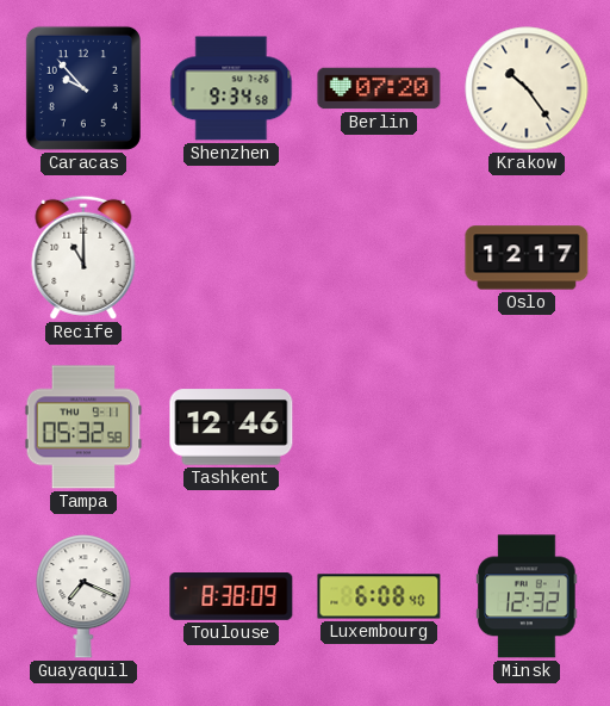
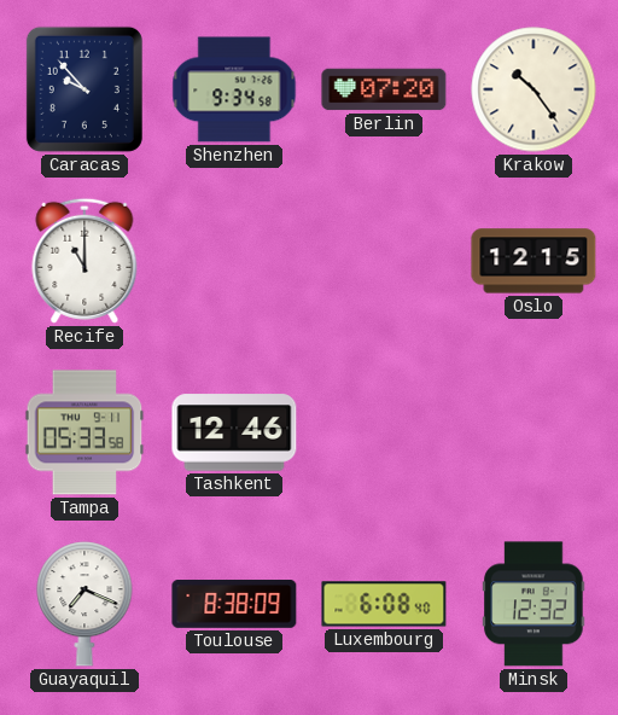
Oslo: 12:17 -> 12:15
Tampa: 05:32 -> 05:33
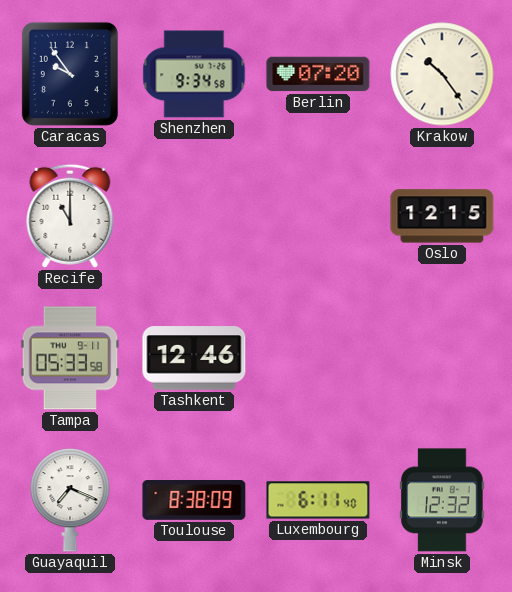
Caracas: 9:53 -> 9:54
Luxembourg: 6:08 -> 6:11
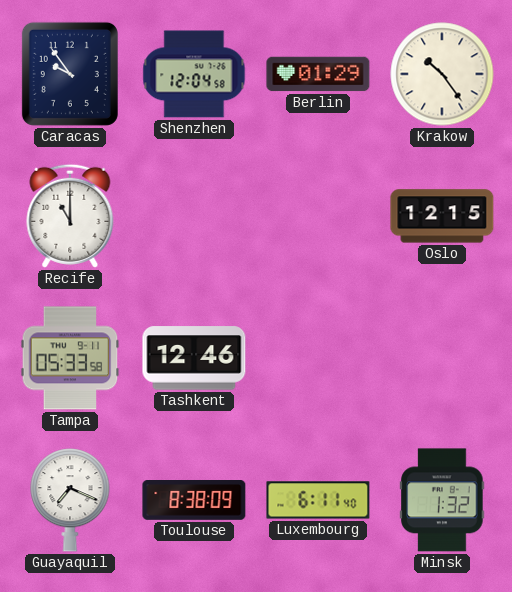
Shenzhen: 9:34 -> 12:04
Berlin: 07:20 -> 01:29
Minsk: 12:32 -> 1:32
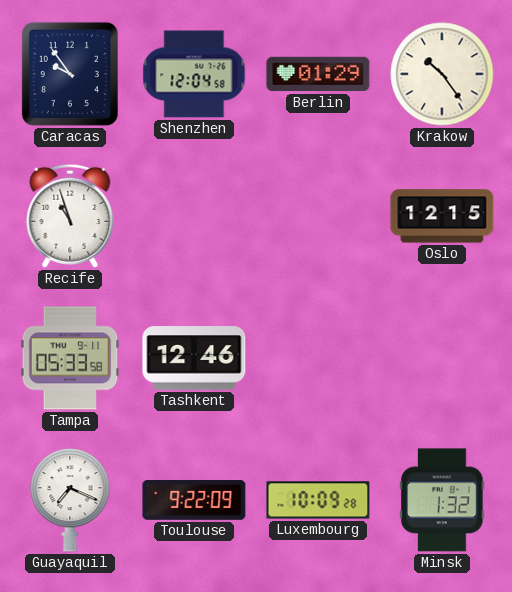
Recife: 11:00 -> 10:57
Toulouse: 8:38 -> 9:22
Luxembourg: 6:11 -> 10:09
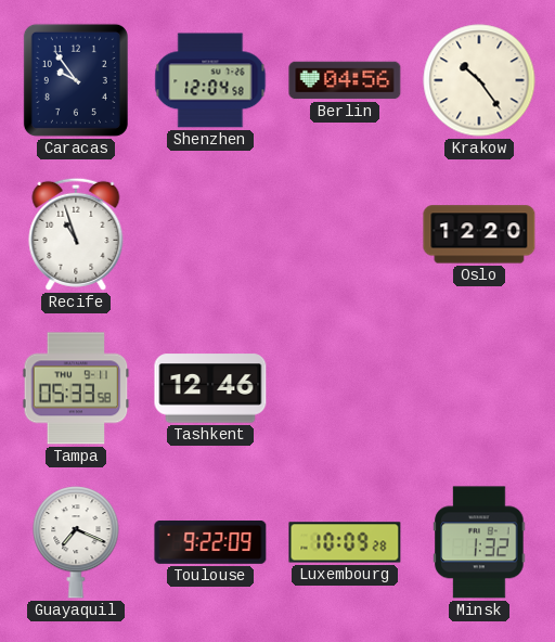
Berlin: 01:29 -> 04:56
Oslo: 12:15 -> 12:20
